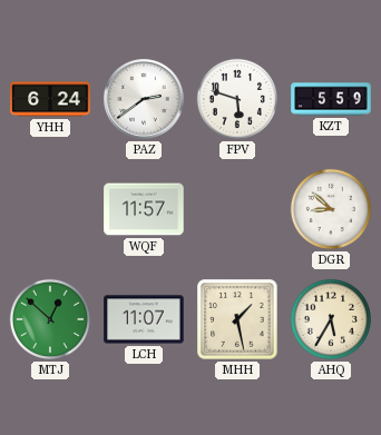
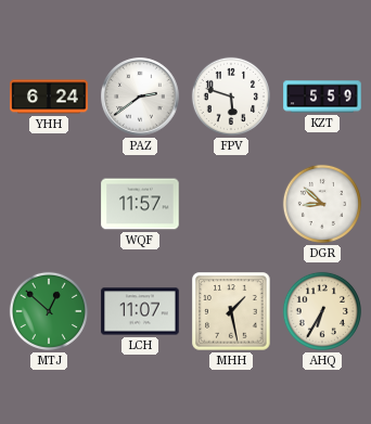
AHQ: 5:35 -> 6:35
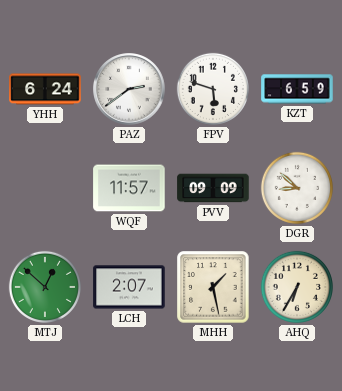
KZT: 5:59 -> 6:59
PVV: none -> 09:09
LCH: 11:07 -> 2:07
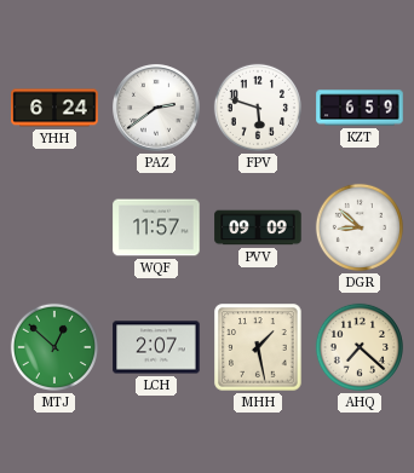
AHQ: 6:35 -> 7:22
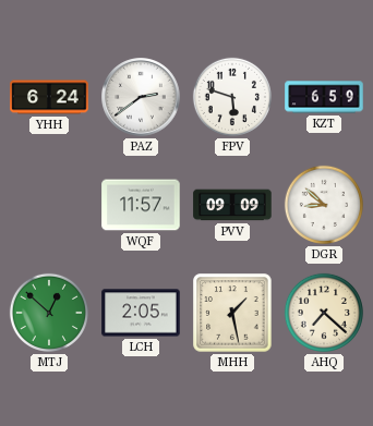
LCH: 2:07 -> 2:05
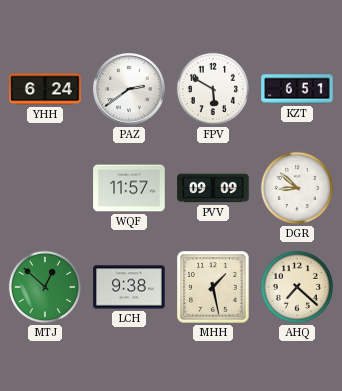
FPV: 5:48 -> 5:50
KZT: 6:59 -> 6:51
LCH: 2:05 -> 9:38
